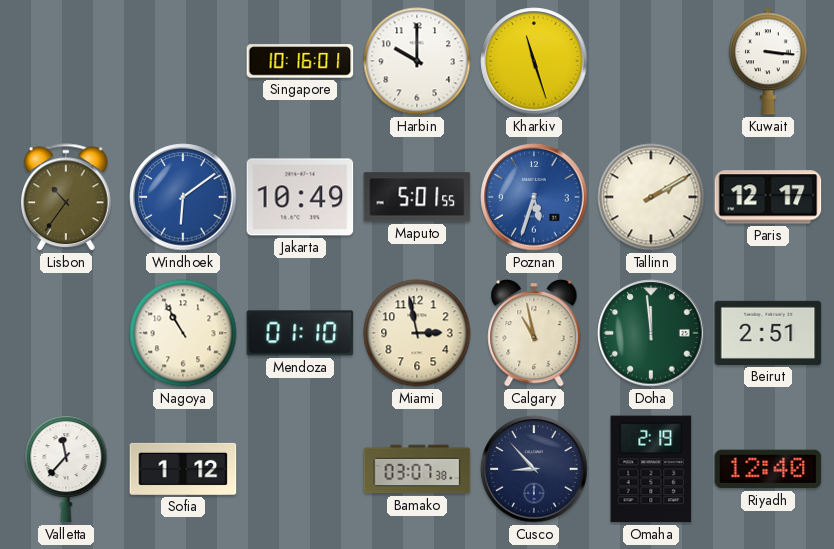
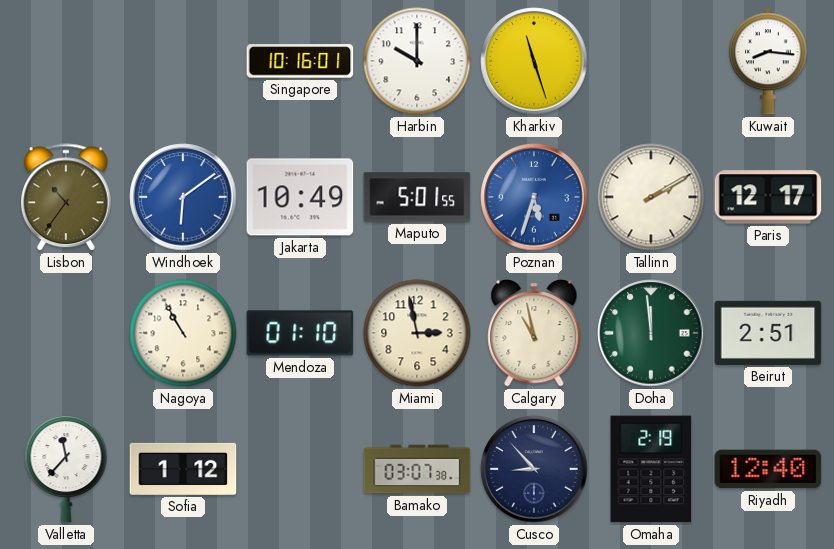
Kuwait: 3:16 -> 8:16
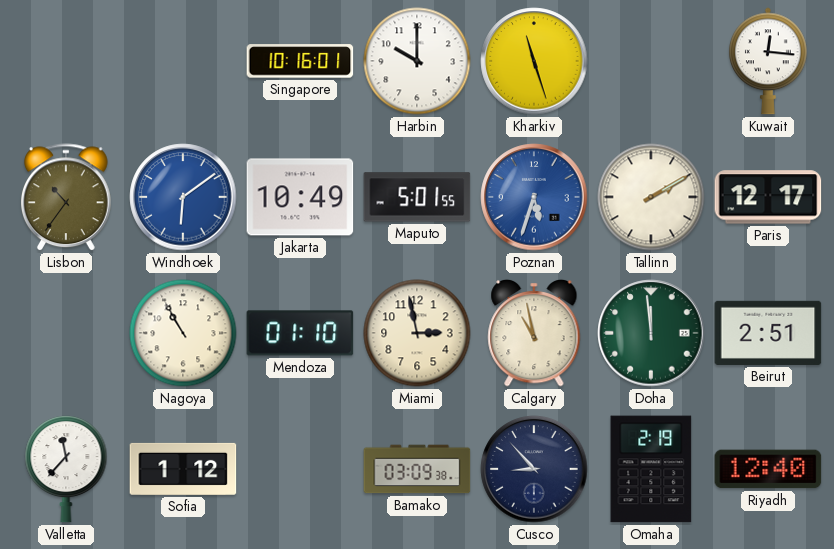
Kuwait: 8:16 -> 12:16
Bamako: 03:07 -> 03:09
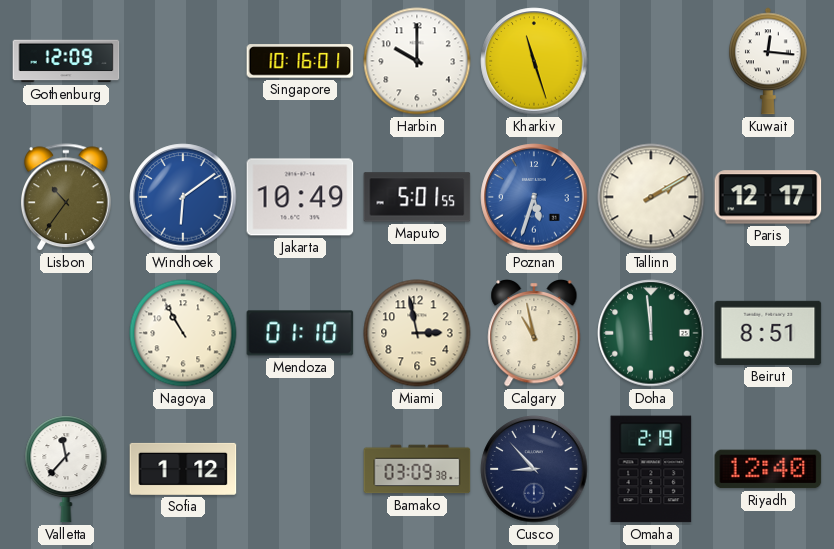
Gothenburg: none -> 12:09
Beirut: 2:51 -> 8:51
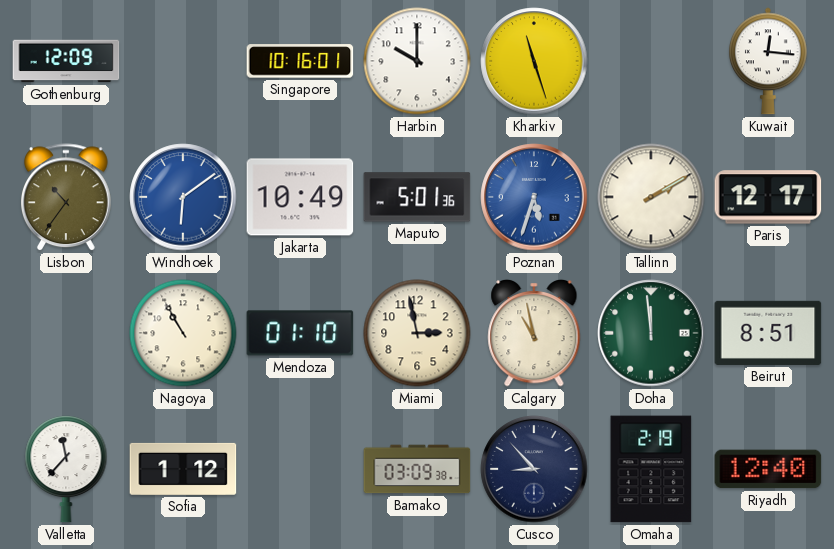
Maputo: 5:01:55 -> 5:01:36
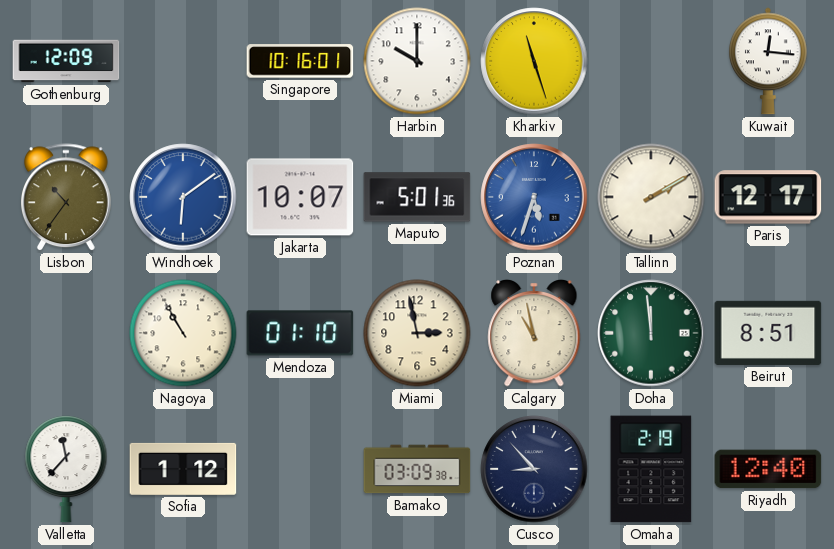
Jakarta: 10:49 -> 10:07
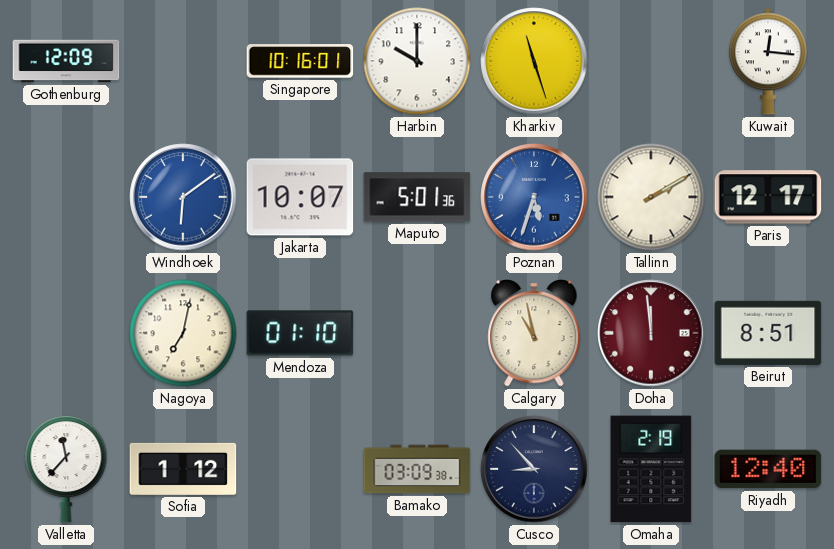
Lisbon: 10:36 -> none
Nagoya: 10:55 -> 7:02
Miami: 2:58 -> none
Doha dial: green -> burgundy
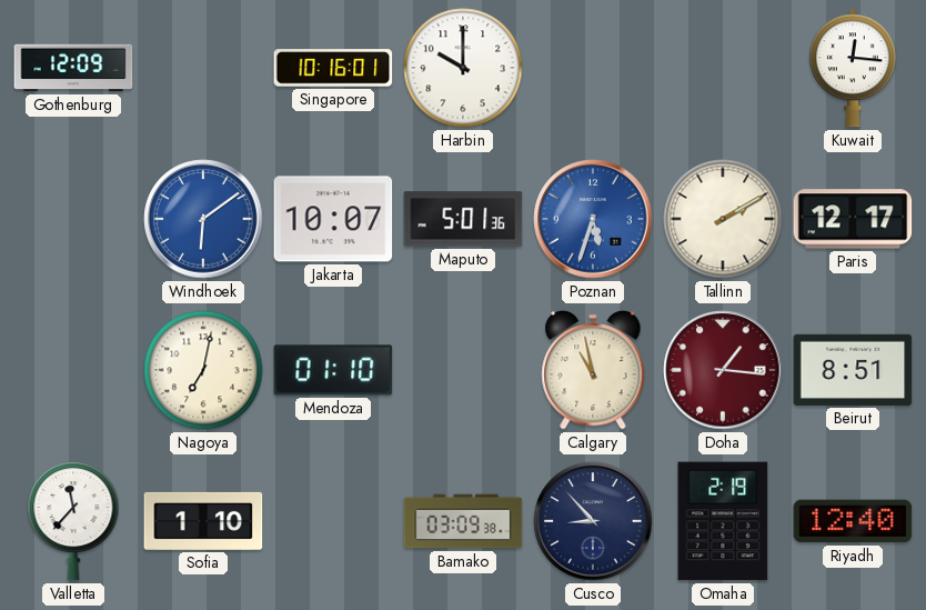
Kharkiv: 11:27 -> none
Doha: 11:59 -> 1:16
Sofia: 1:12 -> 1:10
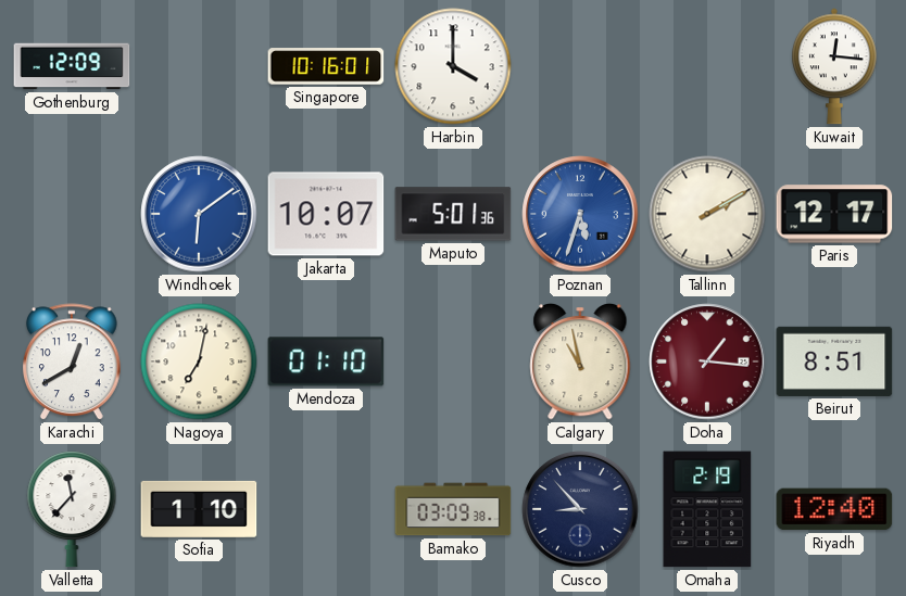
Harbin: 10:00 -> 4:00
Karachi: none -> 12:40
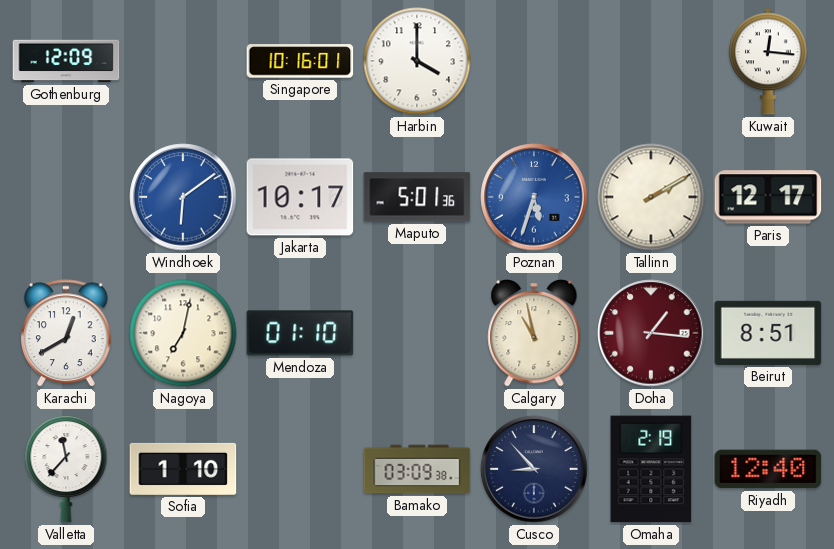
Jakarta: 10:07 -> 10:17
